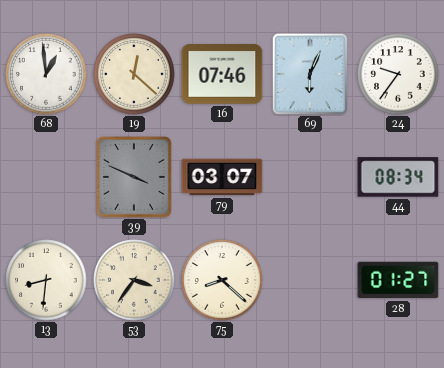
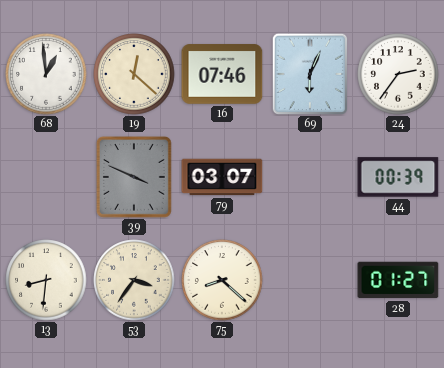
24: 9:36 -> 2:36
44: 08:34 -> 00:39
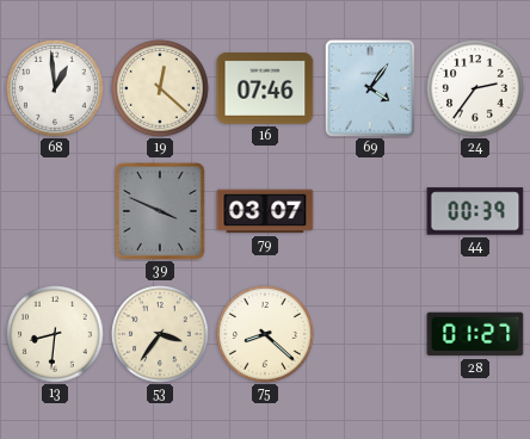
69: 6:04 -> 4:06
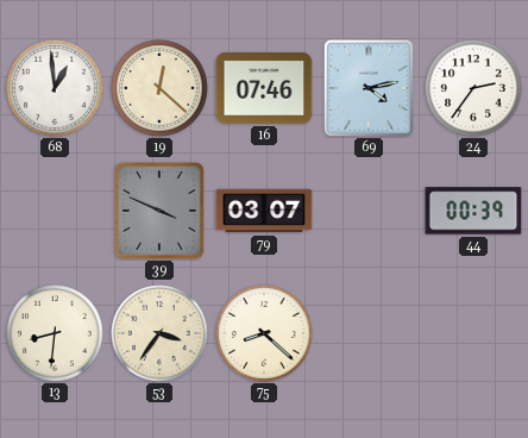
69: 4:06 -> 4:13
28: 01:27 -> none
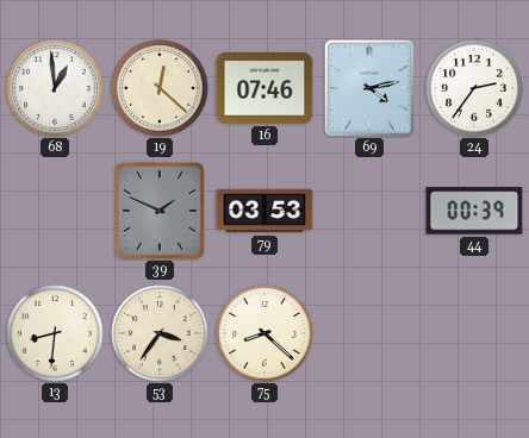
39: 3:49 -> 1:49
79: 03:07 -> 03:53
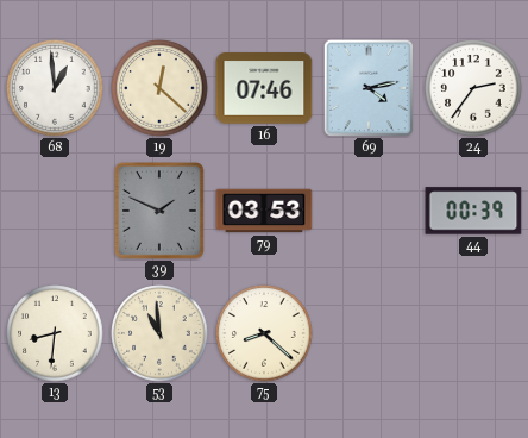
53: 3:36 -> 10:59
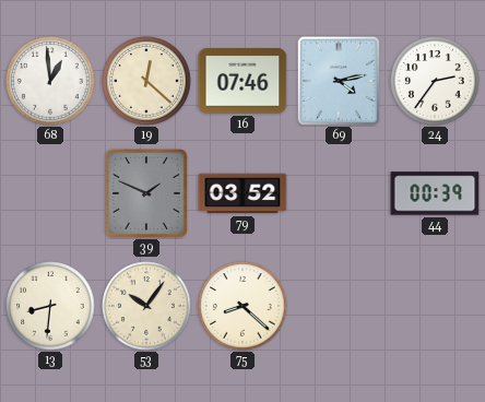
79: 03:53 -> 03:52
53: 10:59 -> 10:06
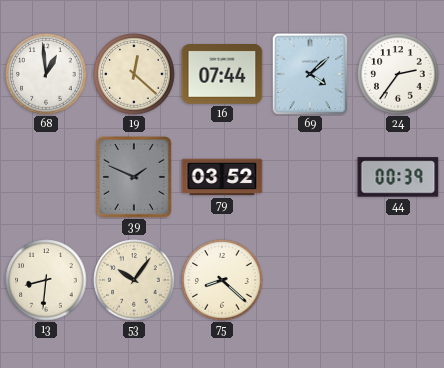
16: 07:46 -> 07:44
69: 4:13 -> 4:08
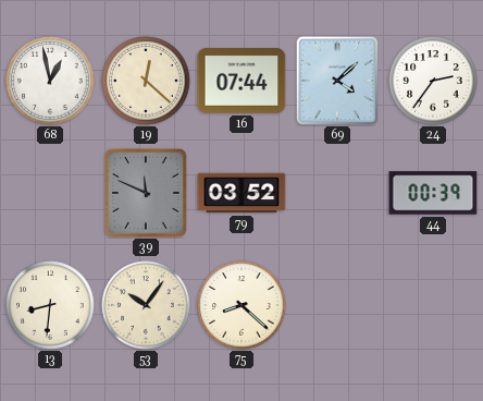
68: 12:59 -> 12:58
39: 1:49 -> 11:49
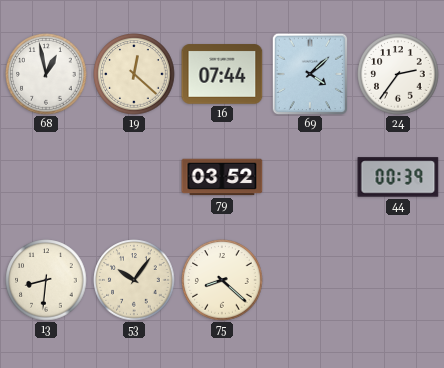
39: 11:49 -> none
